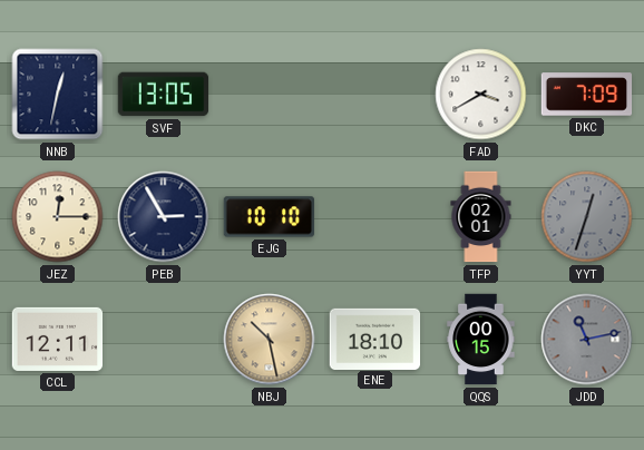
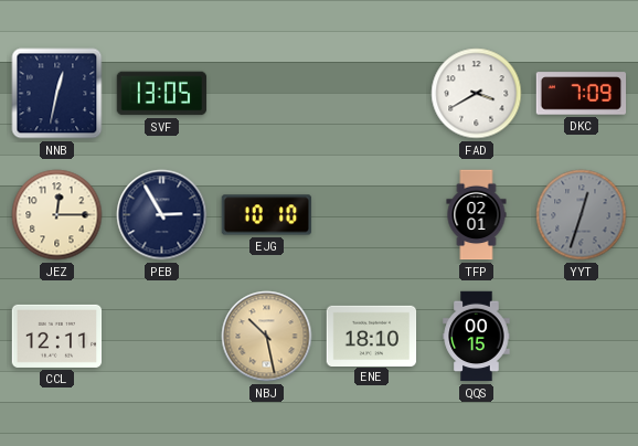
JDD: 11:13 -> none
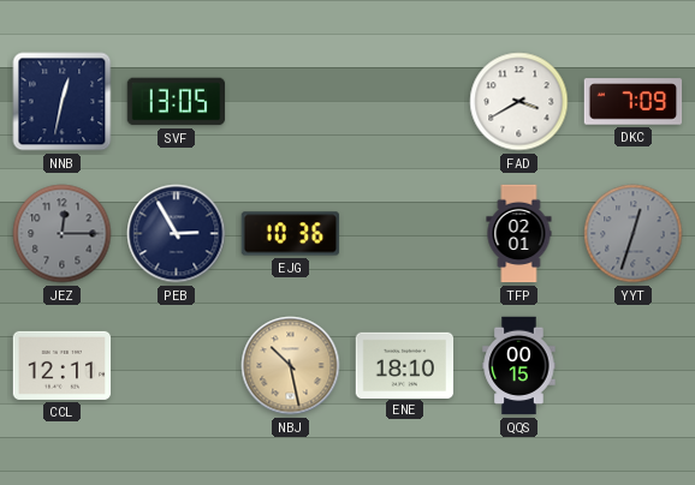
JEZ dial: cream -> grey
EJG: 10:10 -> 10:36
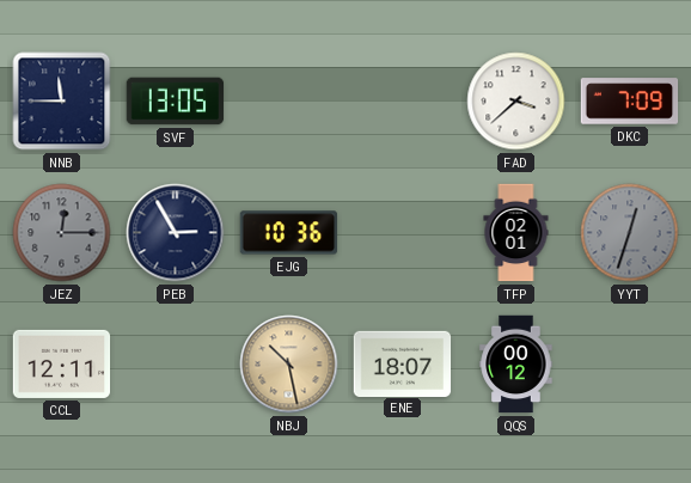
NNB: 12:32 -> 11:45
FAD: 3:40 -> 3:38
ENE: 18:10 -> 18:07
QQS: 00:15 -> 00:12
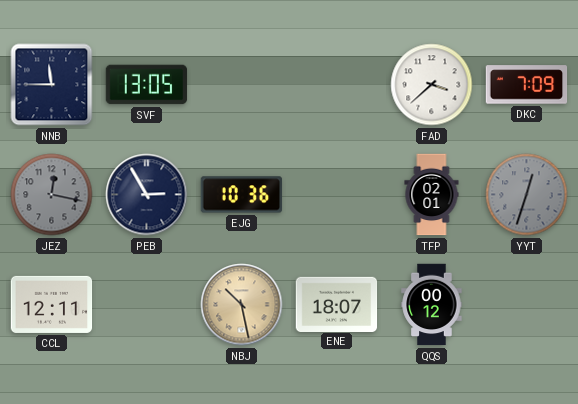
JEZ: 12:15 -> 12:17
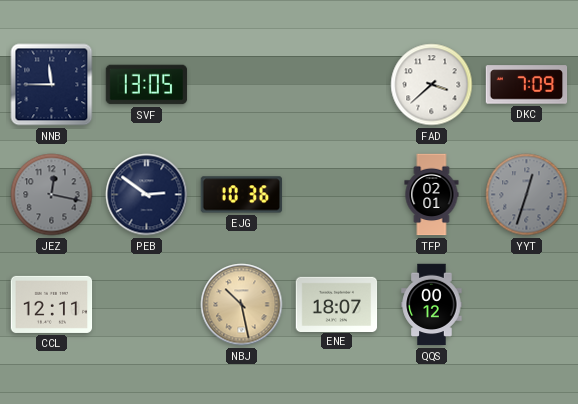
PEB: 2:55 -> 2:51
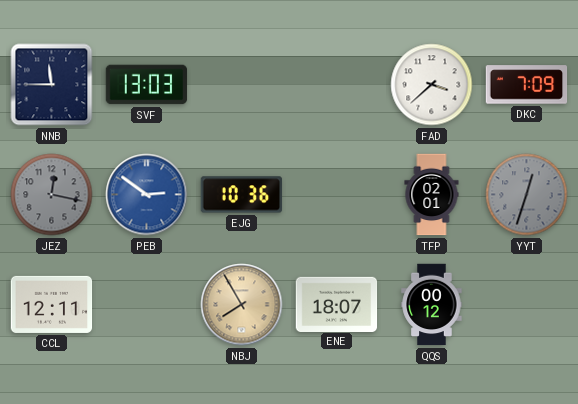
SVF: 13:05 -> 13:03
PEB dial: navy -> blue
NBJ: 10:28 -> 7:55
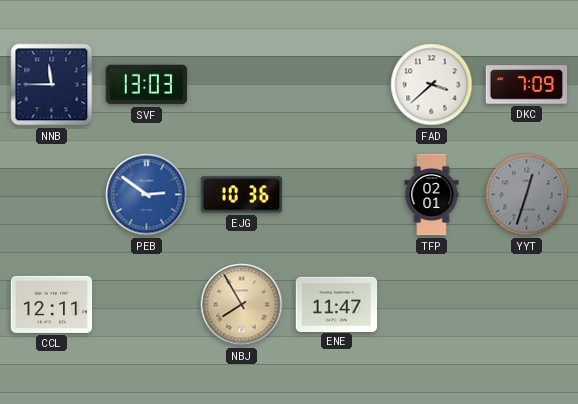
JEZ: 12:17 -> none
ENE: 18:07 -> 11:47
QQS: 00:12 -> none
